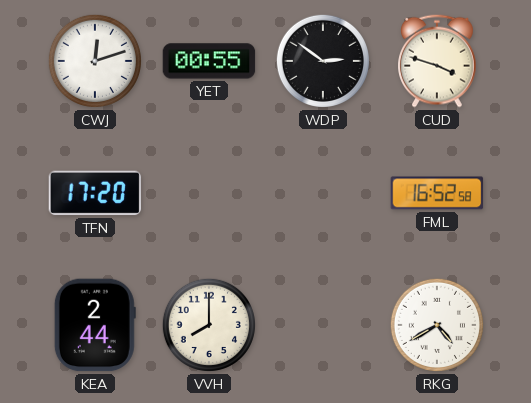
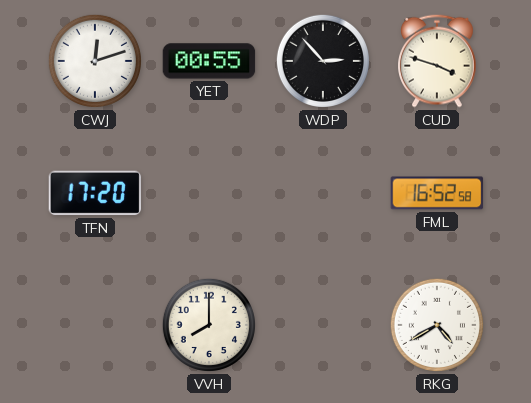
WDP: 2:51 -> 2:53
KEA: 2:44 -> none
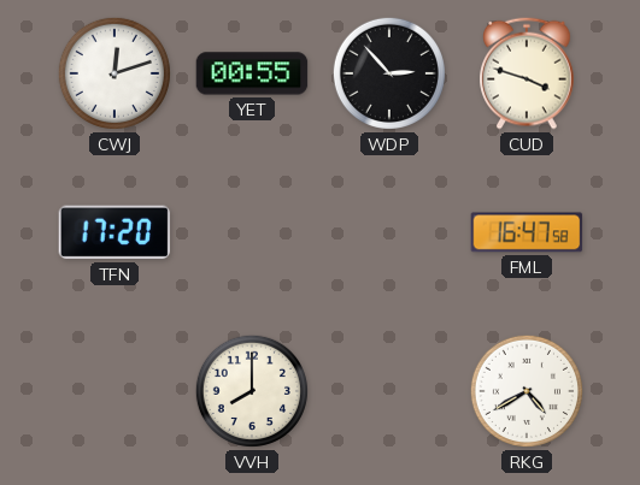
FML: 16:52 -> 16:47
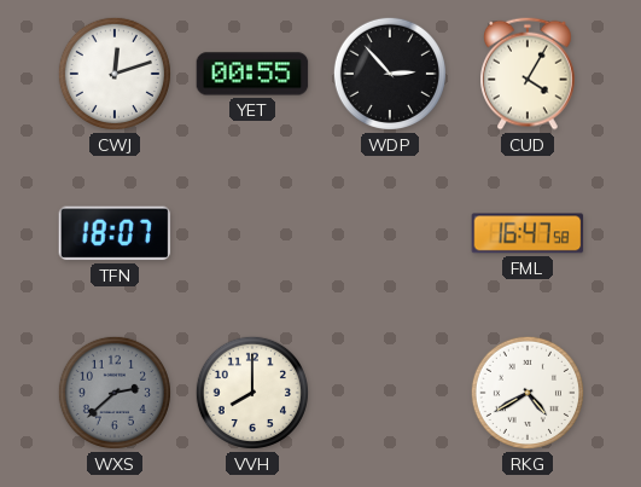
CUD: 3:48 -> 4:05
TFN: 17:20 -> 18:07
WXS: none -> 2:38
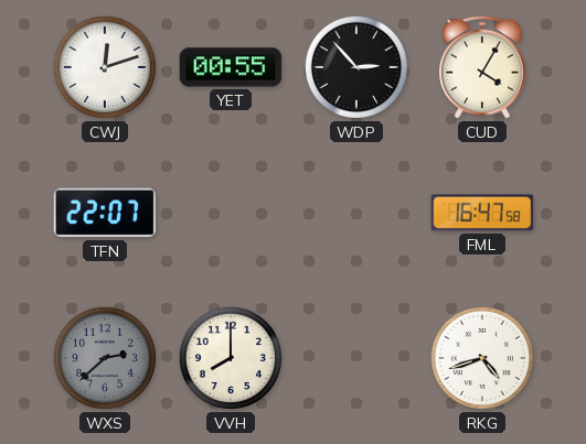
TFN: 18:07 -> 22:07
RKG: 4:40 -> 4:42
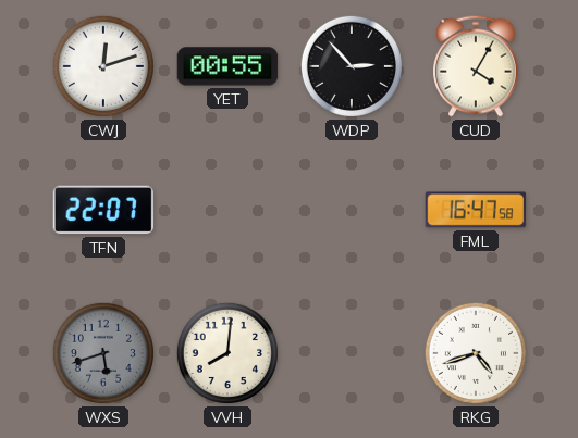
WXS: 2:38 -> 5:42
VVH: 8:00 -> 8:01
